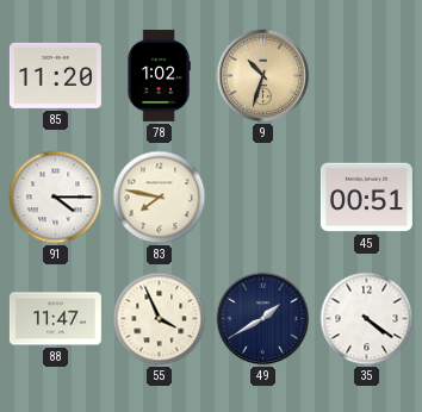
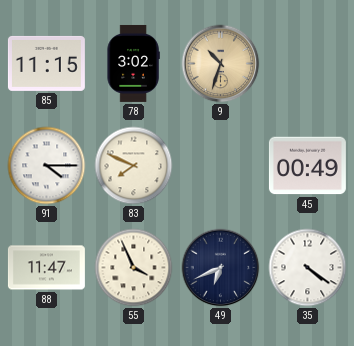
85: 11:20 -> 11:15
78: 1:02 -> 3:02
83: 7:47 -> 7:49
45: 00:51 -> 00:49
49: 1:40 -> 6:41
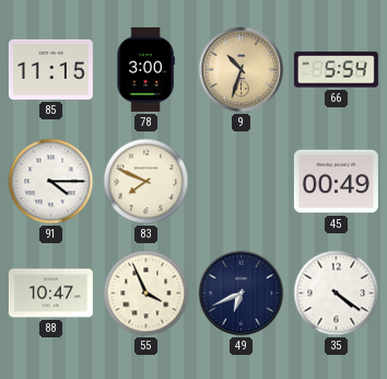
78: 3:02 -> 3:00
66: none -> 5:54
88: 11:47 -> 10:47
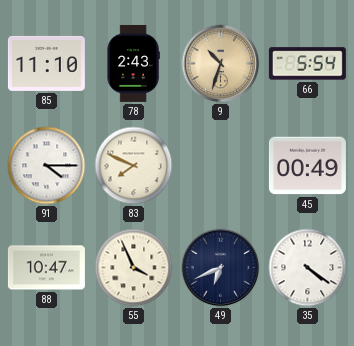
85: 11:15 -> 11:10
78: 3:00 -> 2:43
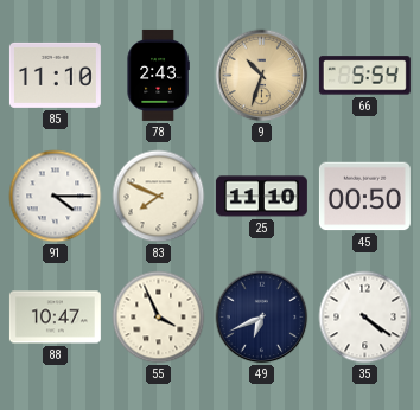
25: none -> 11:10
45: 00:49 -> 00:50
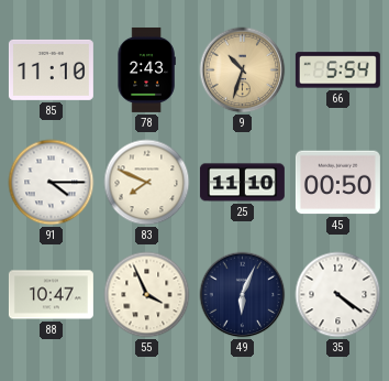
49: 6:41 -> 6:04
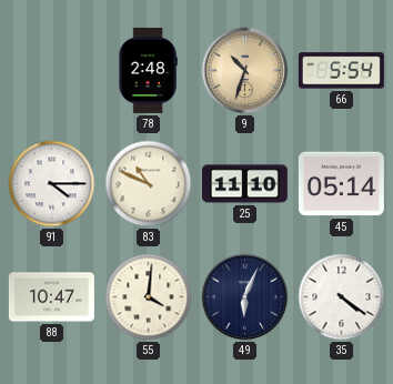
85: 11:10 -> none
78: 2:43 -> 2:48
83: 7:49 -> 10:49
45: 00:50 -> 05:14
55: 3:56 -> 4:01
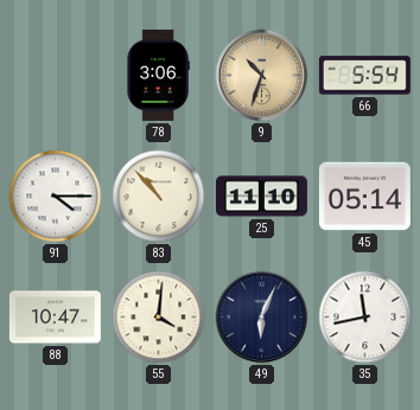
78: 2:48 -> 3:06
83: 10:49 -> 10:53
35: 4:21 -> 11:43
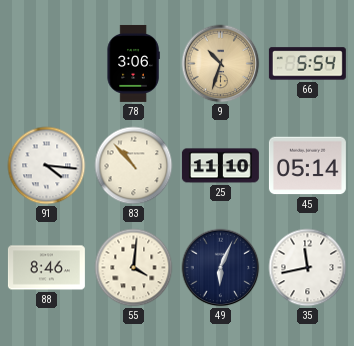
91: 4:15 -> 4:16
88: 10:47 -> 8:46
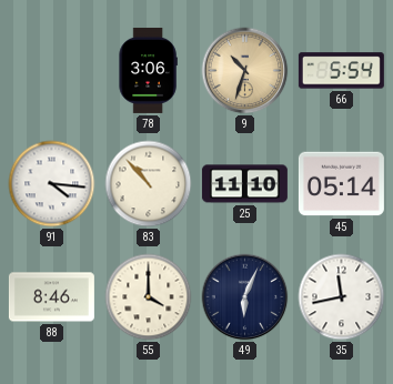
55: 4:01 -> 4:00
